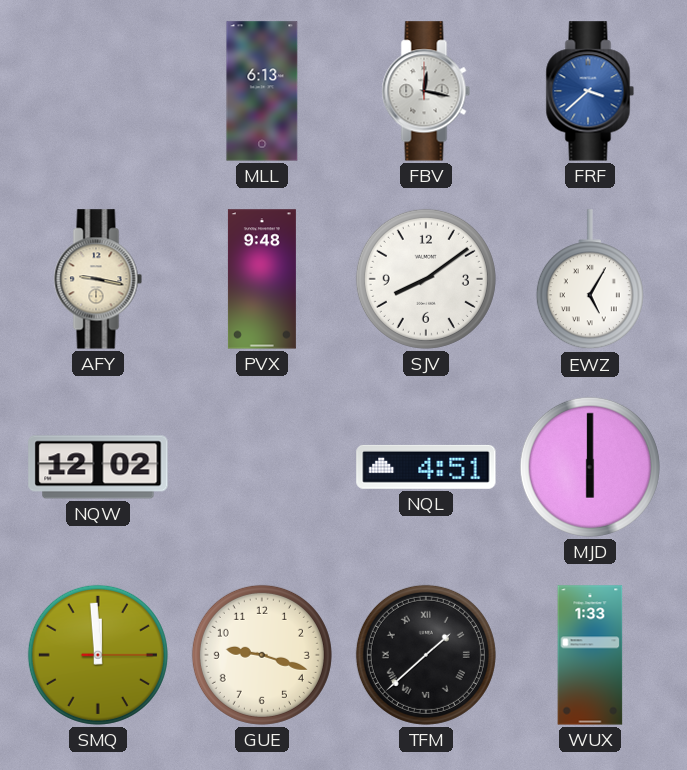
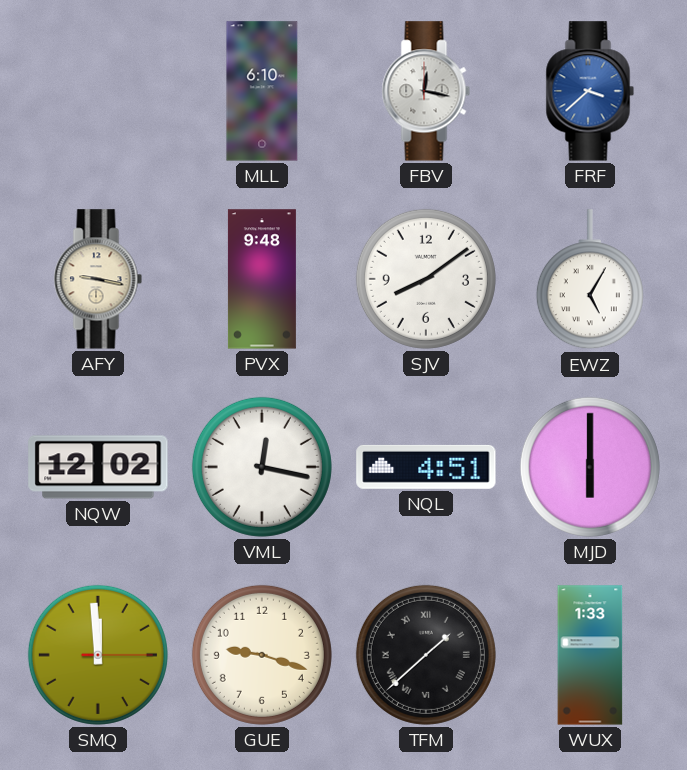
MLL: 6:13 -> 6:10
VML: none -> 12:17
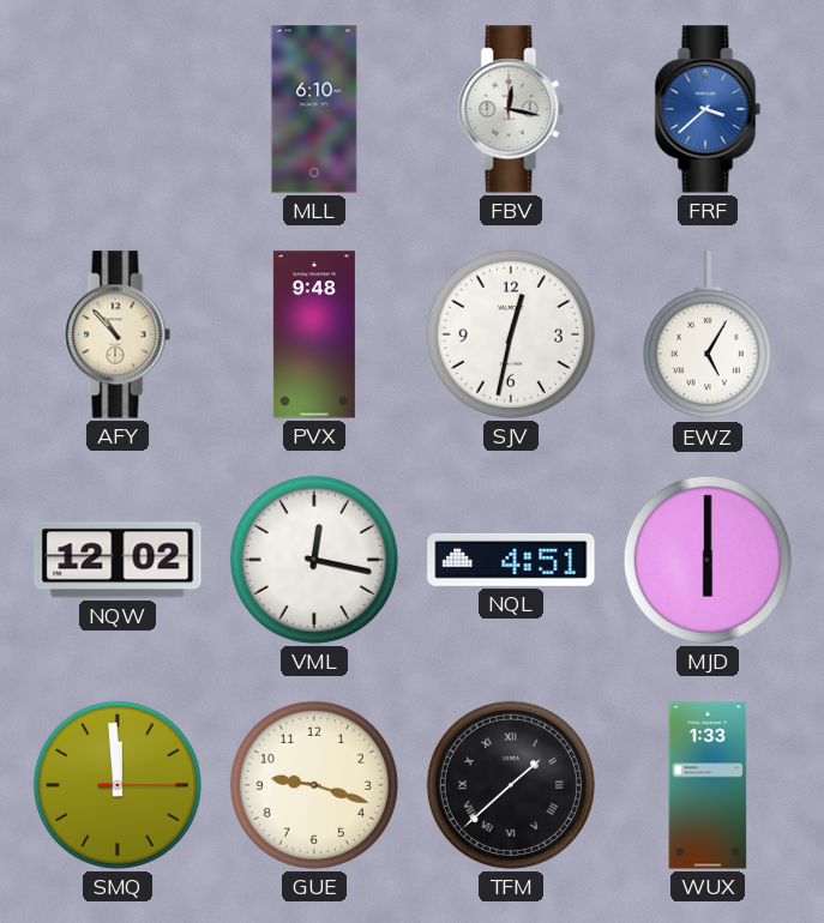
AFY: 9:17 -> 10:53
SJV: 8:09 -> 12:32
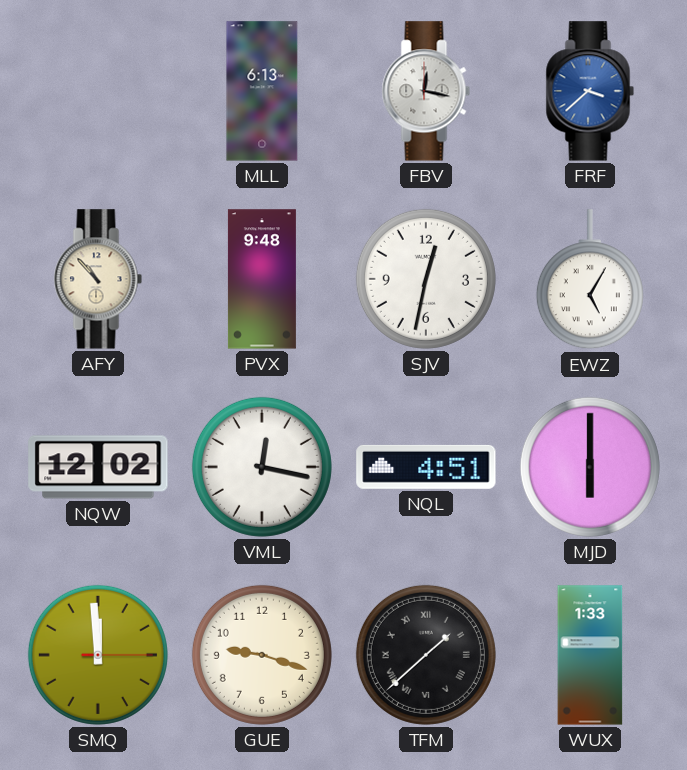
MLL: 6:10 -> 6:13
